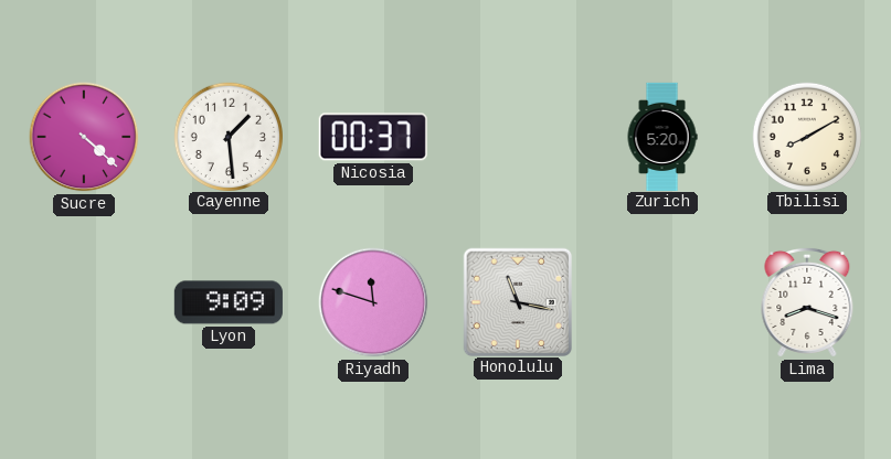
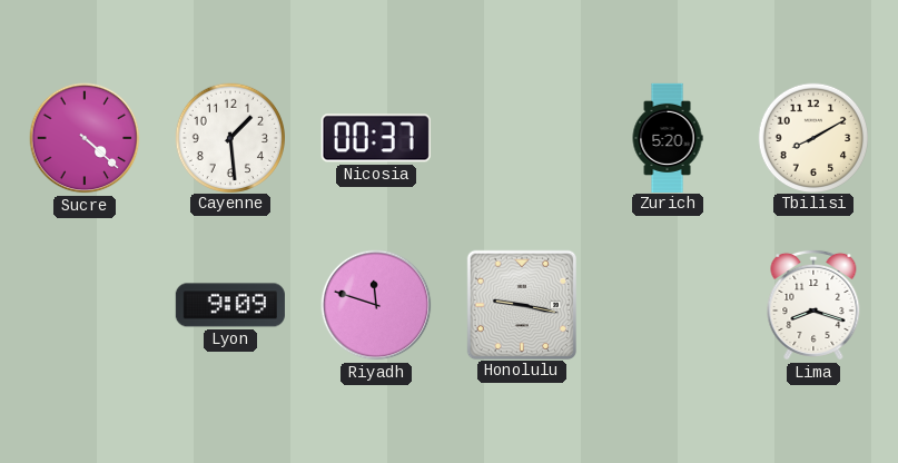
Honolulu: 11:17 -> 9:17
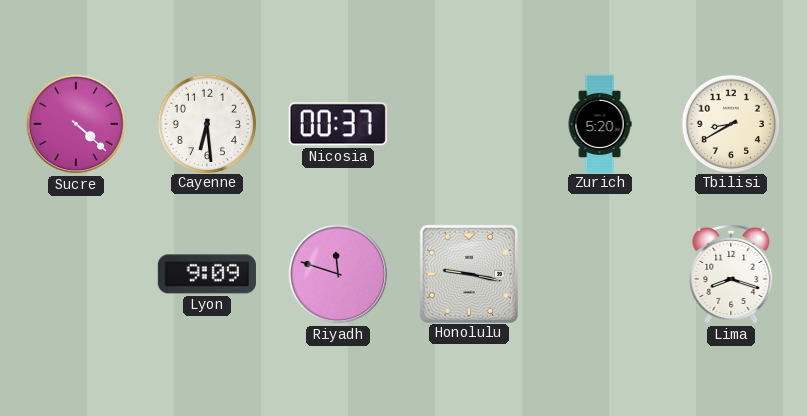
Cayenne: 1:29 -> 6:29
Tbilisi: 8:10 -> 8:40
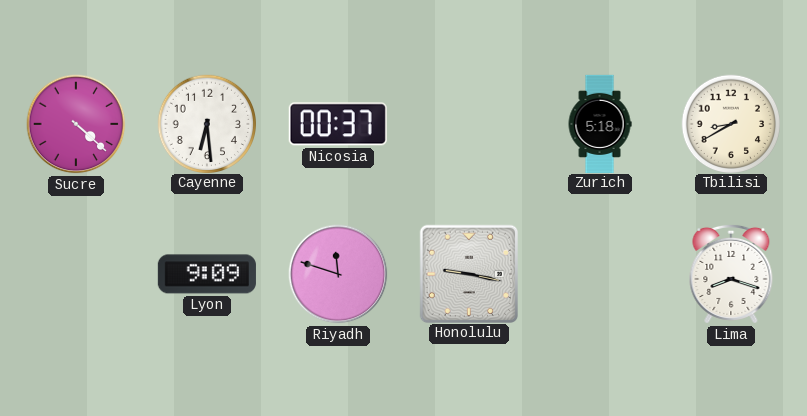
Zurich: 5:20 -> 5:18
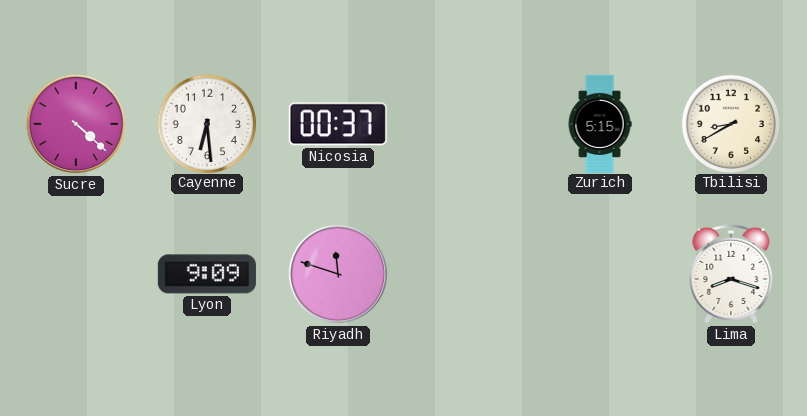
Zurich: 5:18 -> 5:15
Honolulu: 9:17 -> none
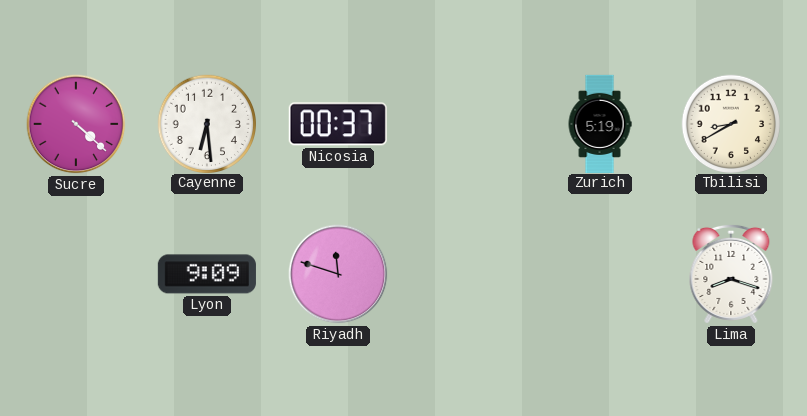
Zurich: 5:15 -> 5:19
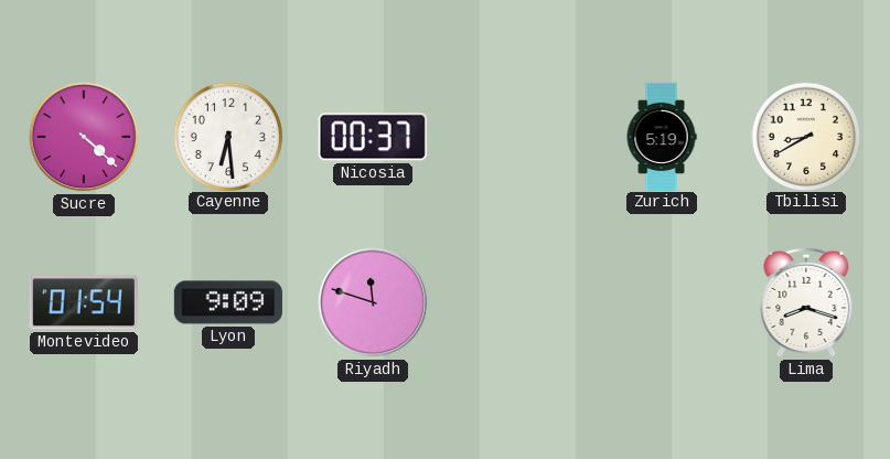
Montevideo: none -> 01:54
